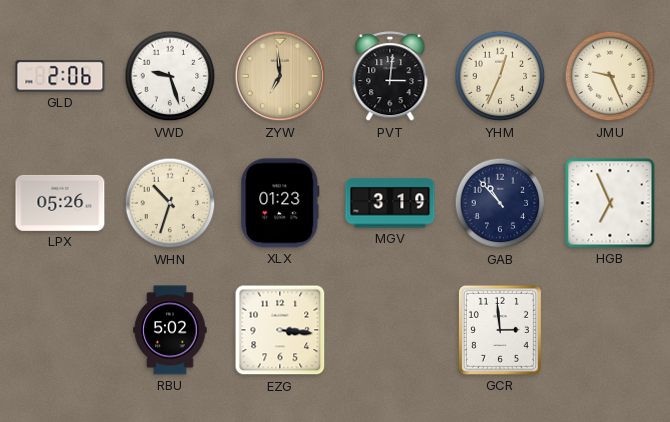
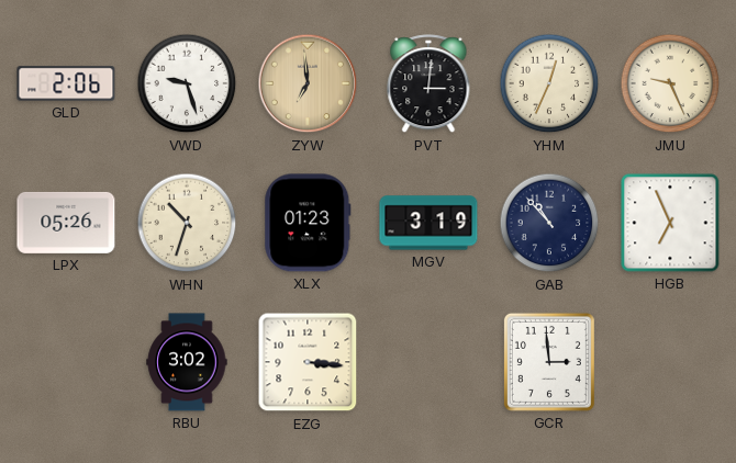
RBU: 5:02 -> 3:02
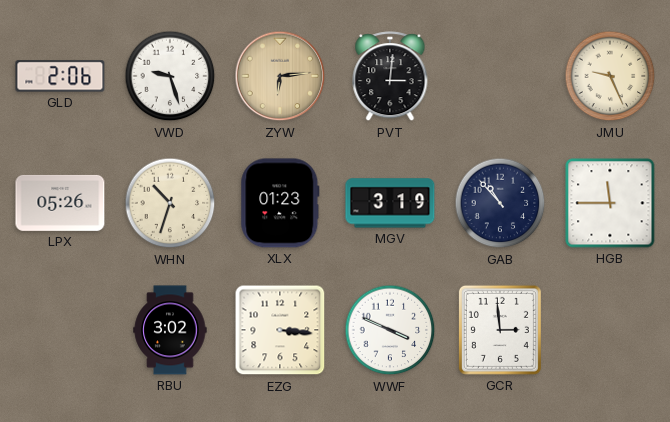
ZYW: 6:59 -> 6:14
YHM: 12:34 -> none
HGB: 6:56 -> 11:45
WWF: none -> 3:49
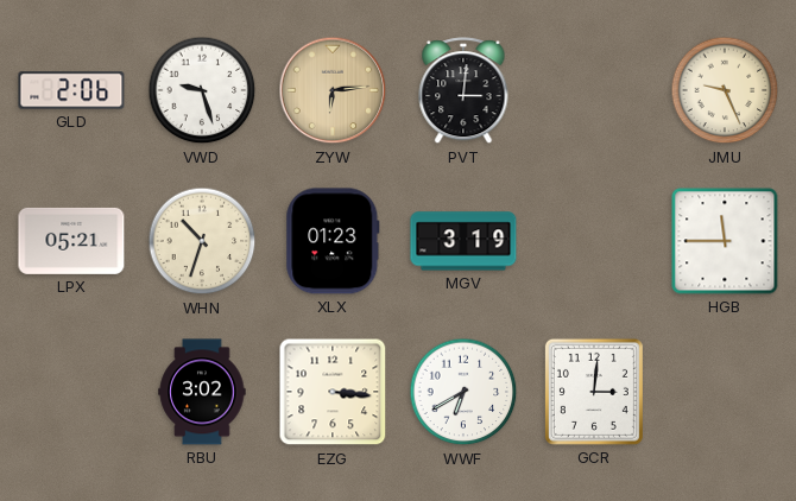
LPX: 05:26 -> 05:21
GAB: 10:53 -> none
WWF: 3:49 -> 6:40
GCR: 2:59 -> 3:01
